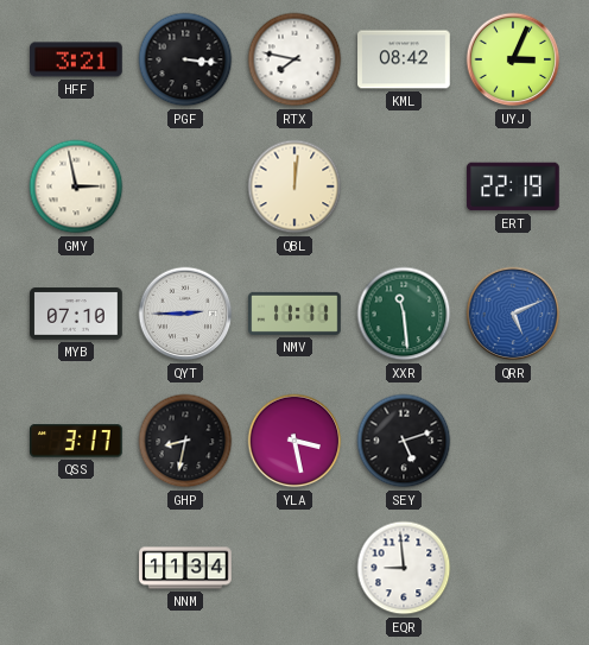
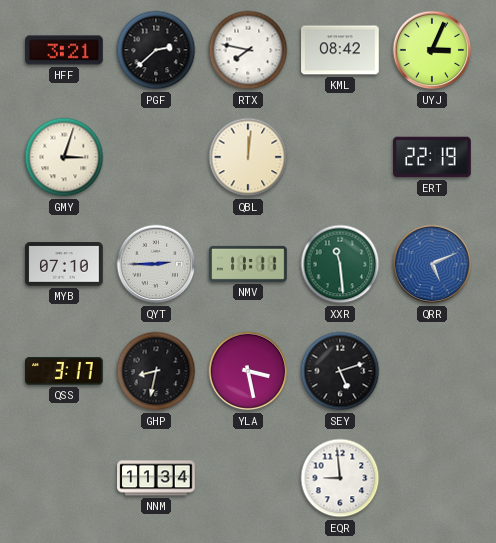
PGF: 3:16 -> 2:38
GMY: 2:58 -> 3:03
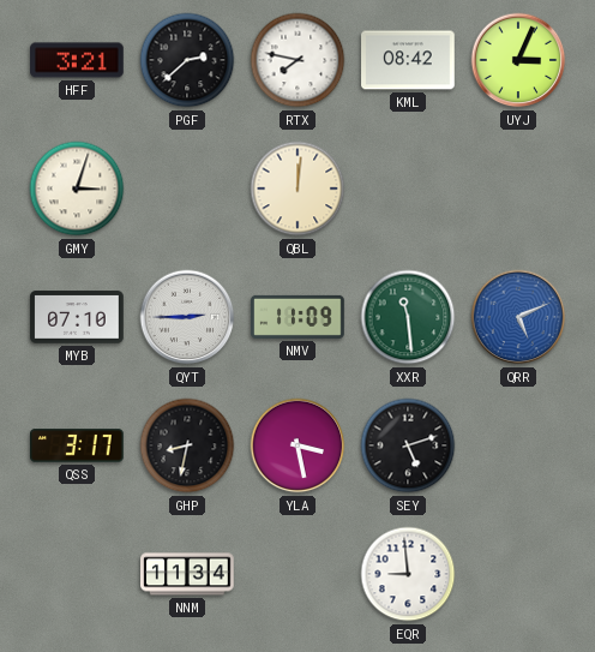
ERT: 22:19 -> none
NMV: 11:11 -> 11:09
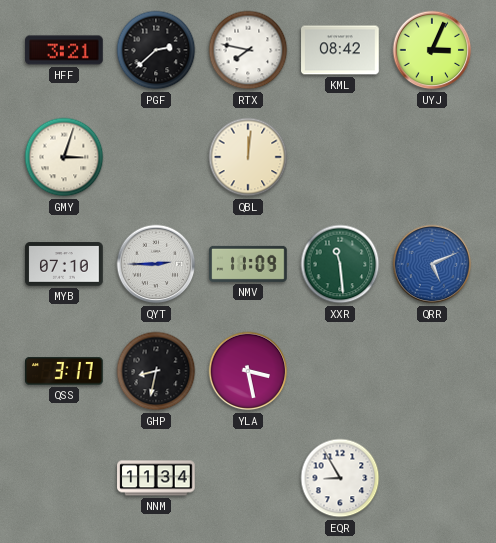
SEY: 5:12 -> none
EQR: 8:59 -> 8:55
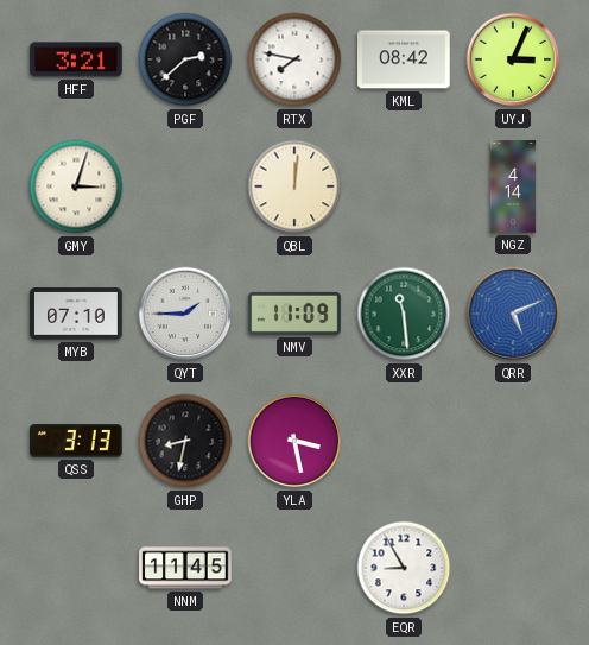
NGZ: none -> 4:14
QYT: 2:45 -> 1:45
QSS: 3:17 -> 3:13
NNM: 11:34 -> 11:45
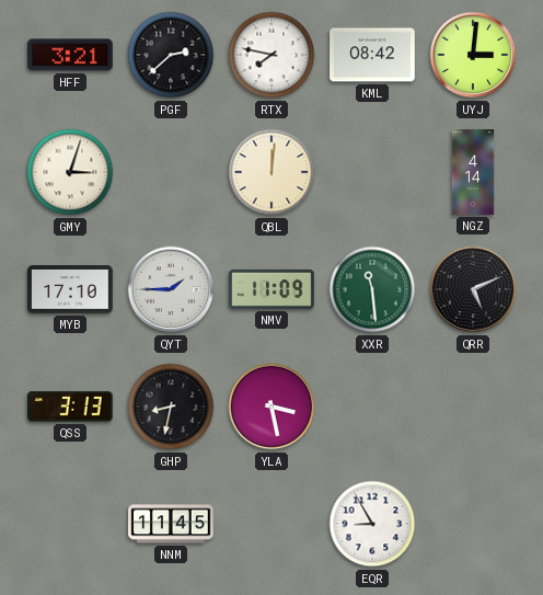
UYJ: 3:04 -> 3:01
MYB: 07:10 -> 17:10
QRR dial: blue -> black
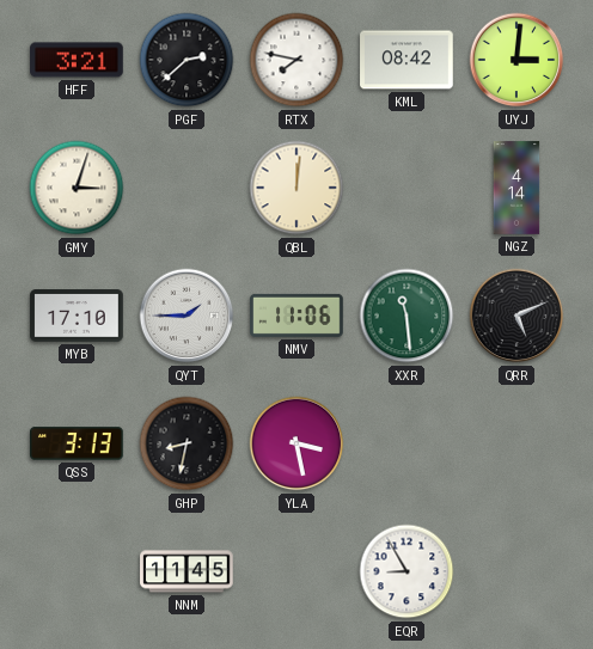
NMV: 11:09 -> 11:06
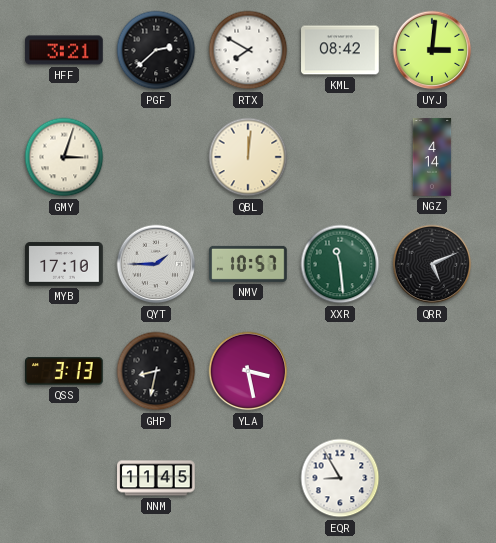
RTX: 7:47 -> 7:50
NMV: 11:06 -> 10:57
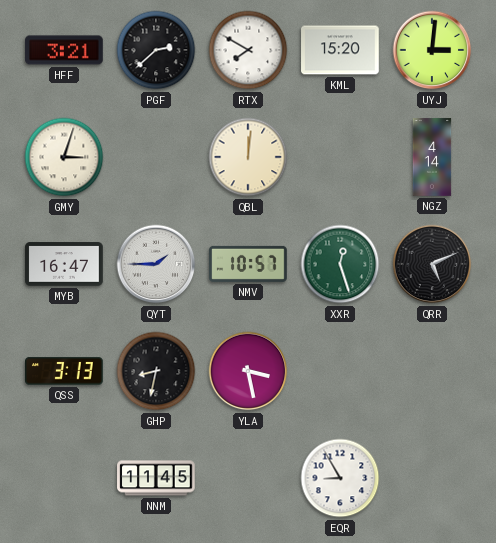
KML: 08:42 -> 15:20
MYB: 17:10 -> 16:47
XXR: 11:29 -> 12:27
